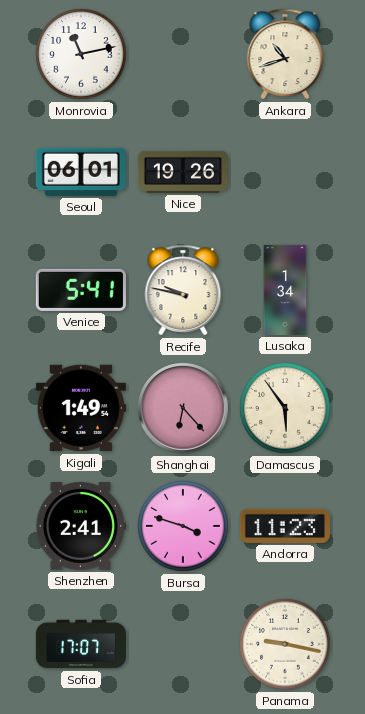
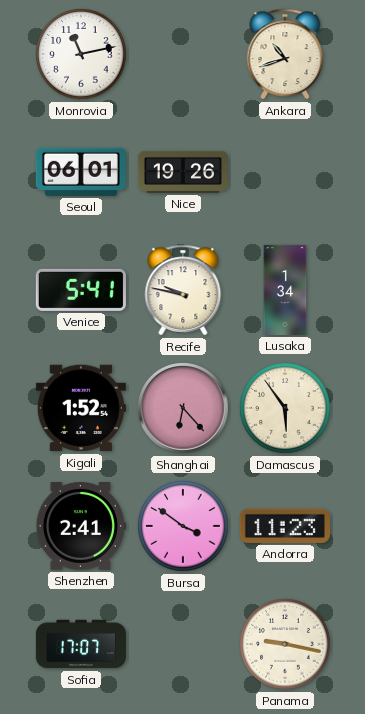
Kigali: 1:49 -> 1:52
Bursa: 3:48 -> 3:51
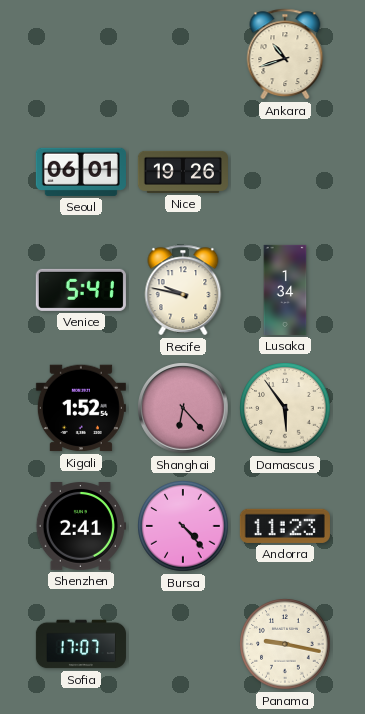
Monrovia: 11:13 -> none
Bursa: 3:51 -> 4:23
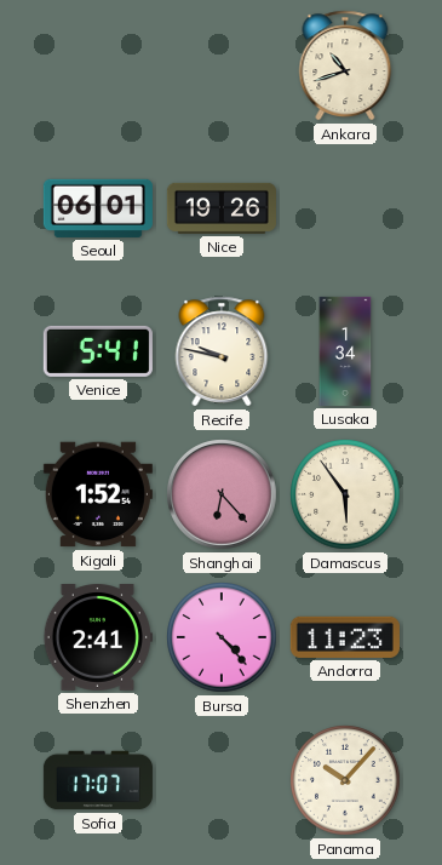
Panama: 9:17 -> 10:07
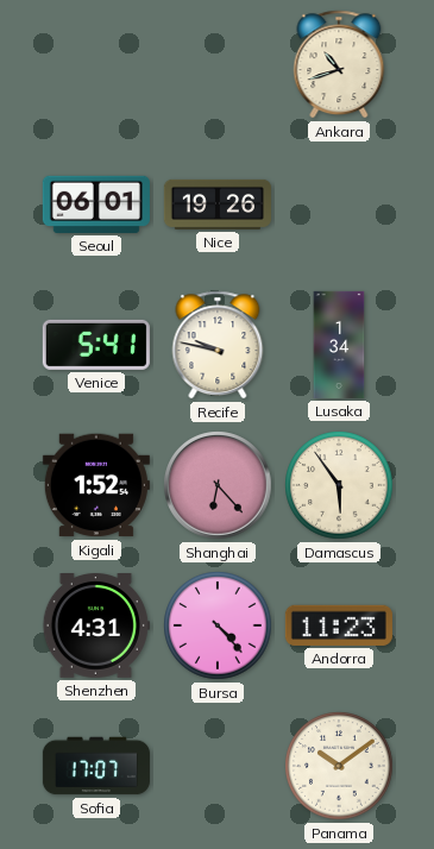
Shenzhen: 2:41 -> 4:31
Panama: 10:07 -> 10:09
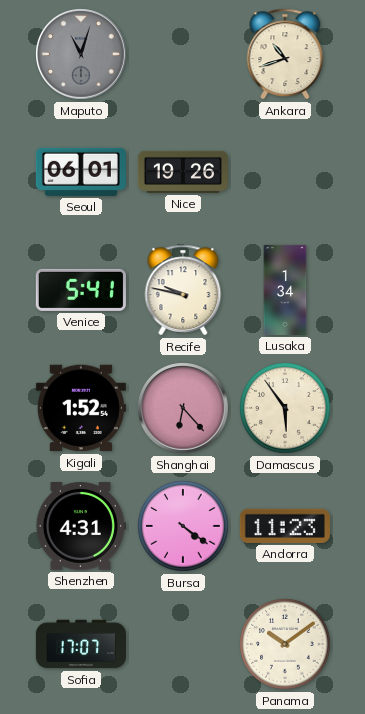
Maputo: none -> 11:03
Bursa: 4:23 -> 4:21
